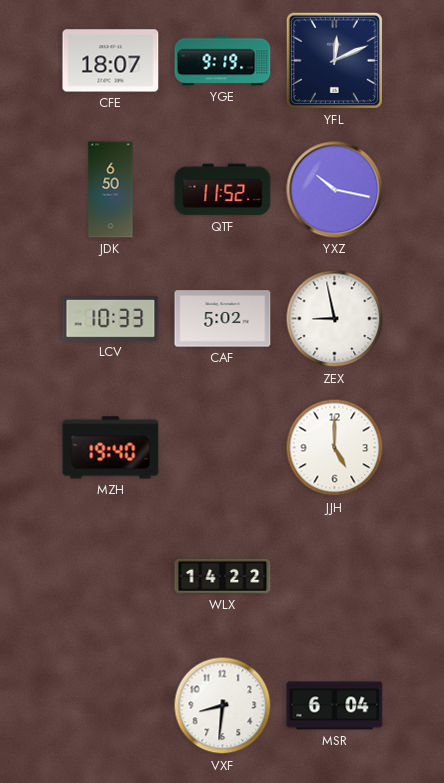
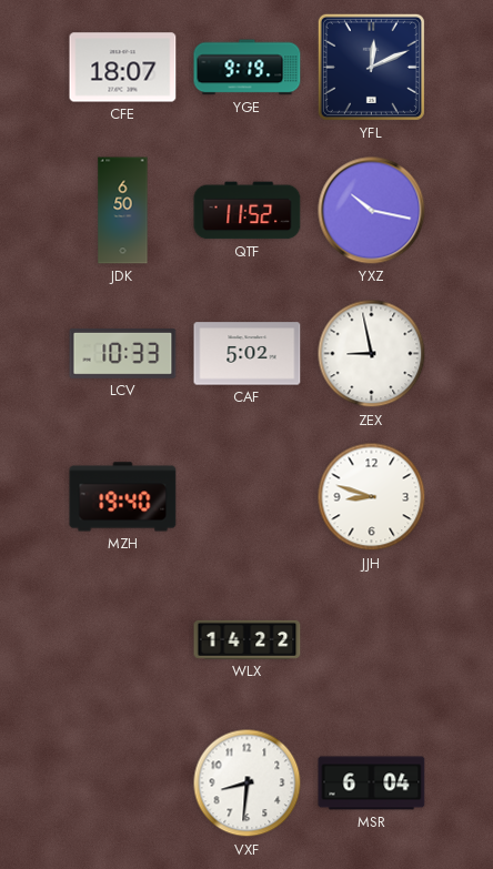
JJH: 5:00 -> 8:48
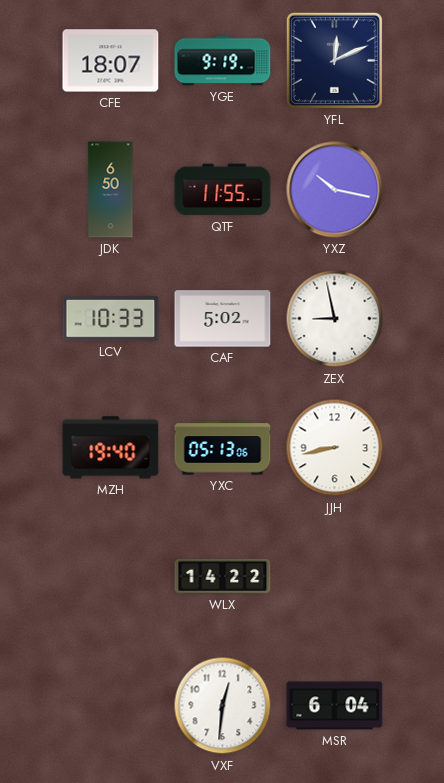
QTF: 11:52 -> 11:55
YXC: none -> 05:13
JJH: 8:48 -> 8:43
VXF: 8:31 -> 12:31
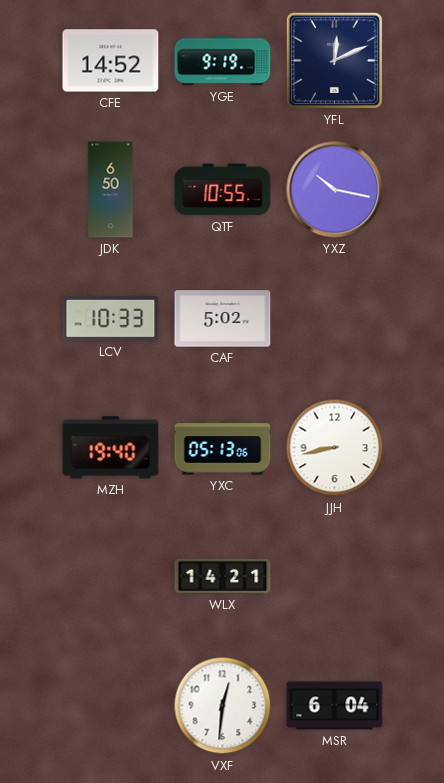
CFE: 18:07 -> 14:52
QTF: 11:55 -> 10:55
ZEX: 8:58 -> none
WLX: 14:22 -> 14:21
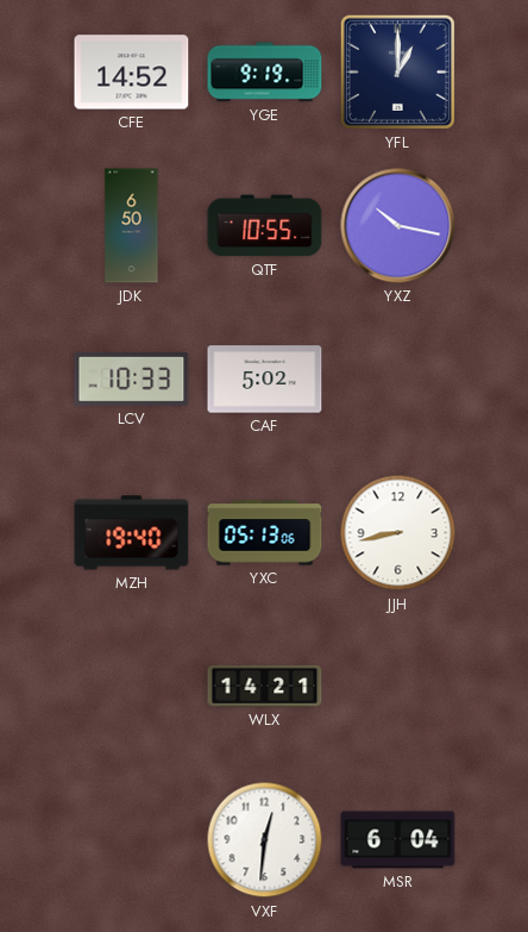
YFL: 12:11 -> 1:00
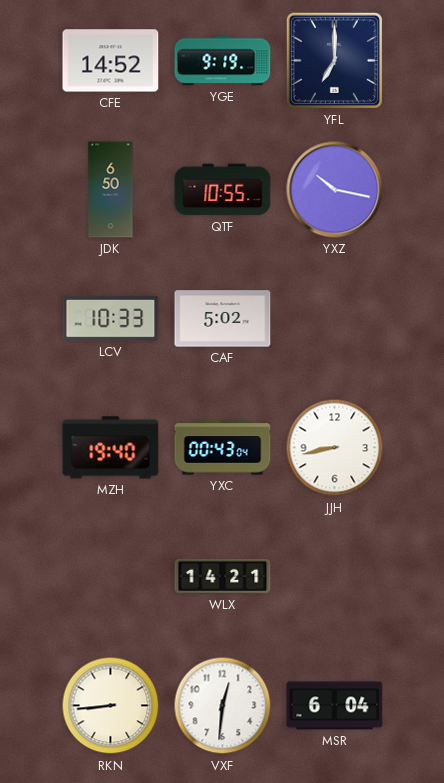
YFL: 1:00 -> 7:00
YXC: 05:13 -> 00:43
RKN: none -> 8:44
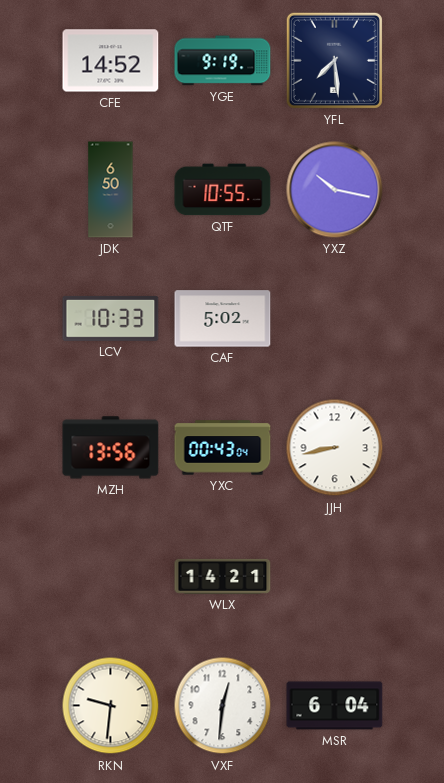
YFL: 7:00 -> 7:29
MZH: 19:40 -> 13:56
RKN: 8:44 -> 9:31
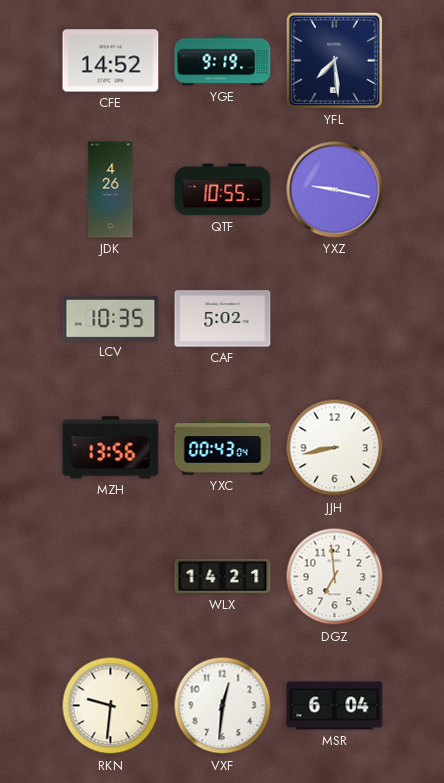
JDK: 6:50 -> 4:26
YXZ: 10:17 -> 9:17
LCV: 10:33 -> 10:35
DGZ: none -> 6:59
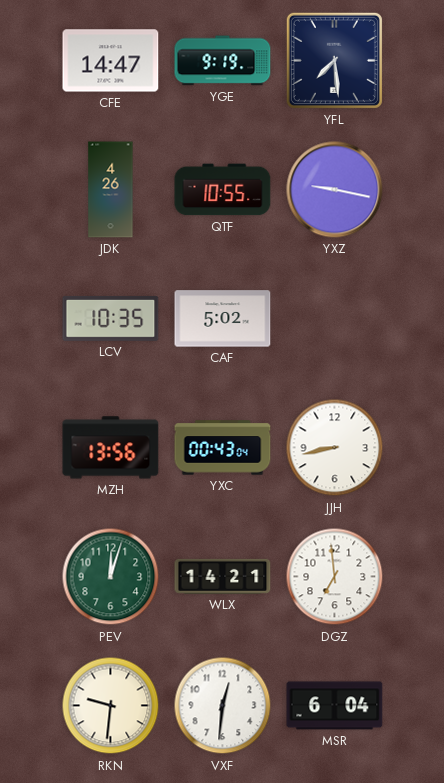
CFE: 14:52 -> 14:47
PEV: none -> 12:03
